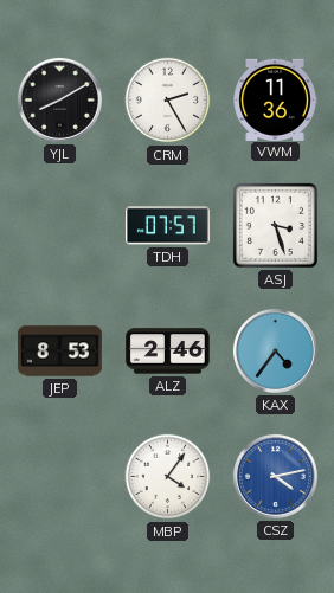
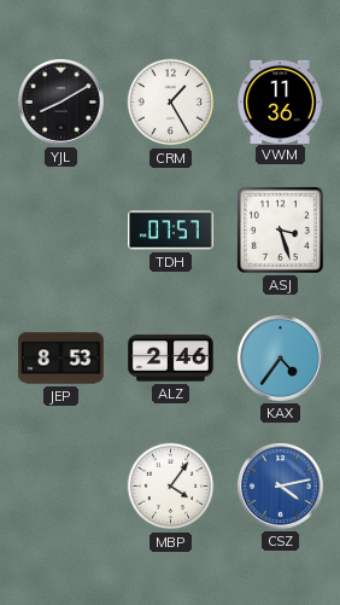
CRM: 2:25 -> 1:25
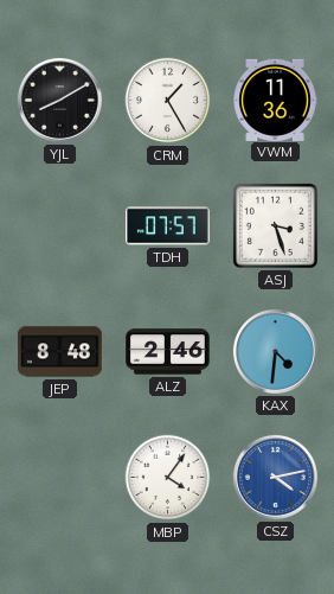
JEP: 8:53 -> 8:48
KAX: 4:36 -> 4:31
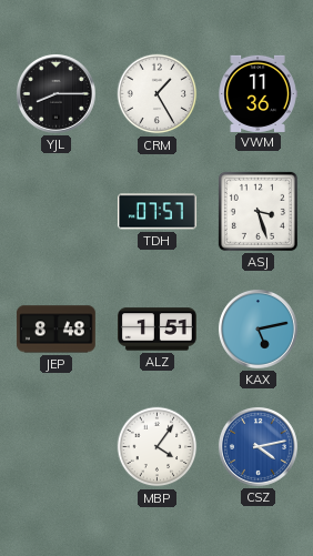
YJL: 8:10 -> 8:15
ALZ: 2:46 -> 1:51
KAX: 4:31 -> 5:13
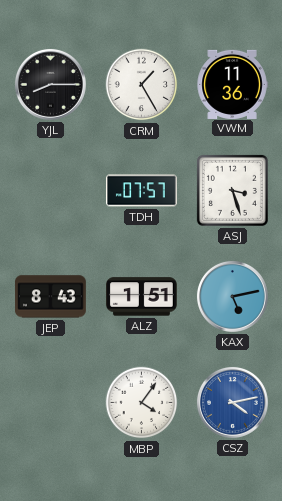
JEP: 8:48 -> 8:43
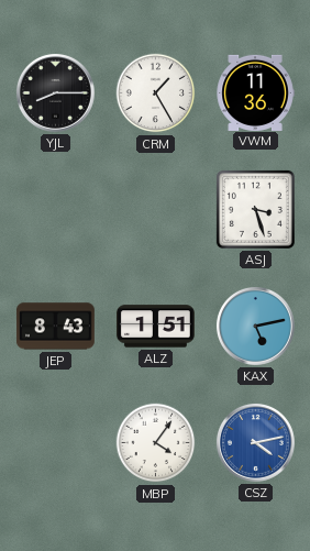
TDH: 07:57 -> none
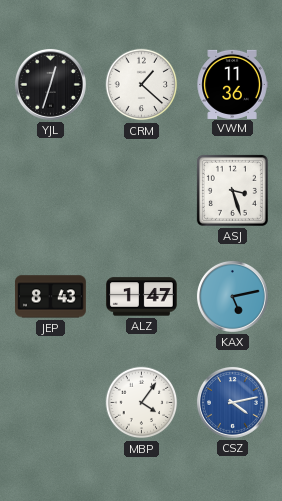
YJL: 8:15 -> 12:33
CRM: 1:25 -> 1:22
ALZ: 1:51 -> 1:47
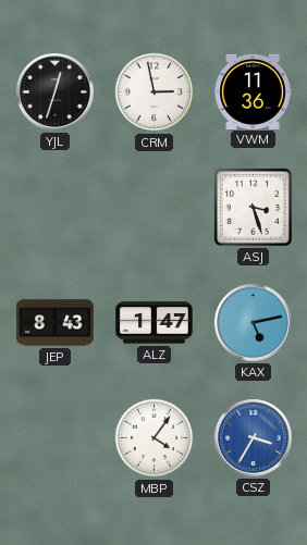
CRM: 1:22 -> 2:58
CSZ: 4:13 -> 3:35
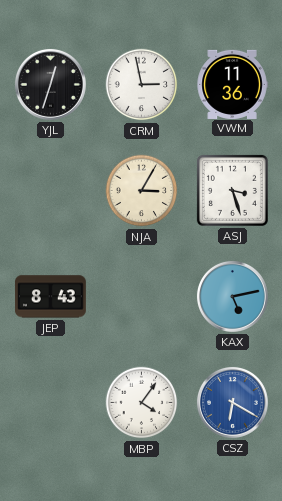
NJA: none -> 3:05
ALZ: 1:47 -> none
CSZ: 3:35 -> 6:20
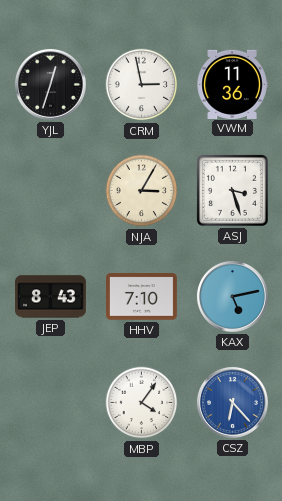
HHV: none -> 7:10
CSZ: 6:20 -> 6:23
